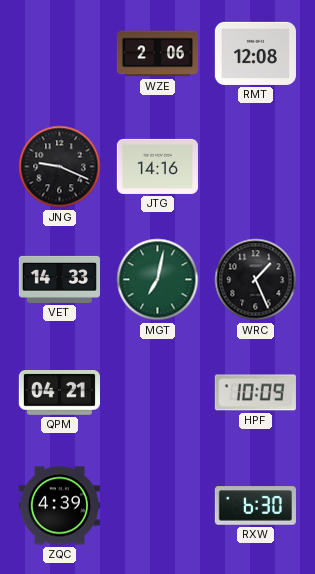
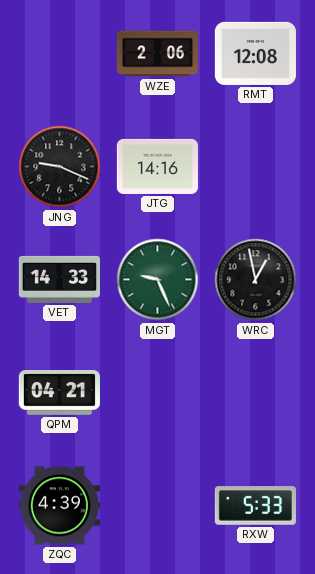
MGT: 7:02 -> 9:26
WRC: 1:26 -> 12:58
HPF: 10:09 -> none
RXW: 6:30 -> 5:33
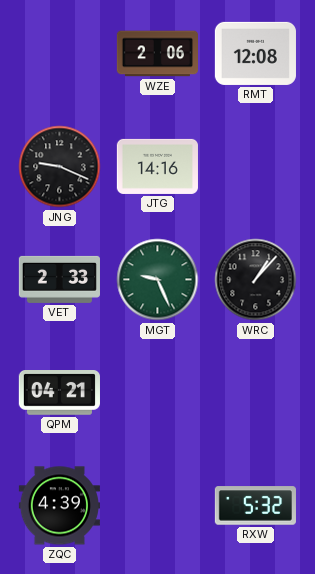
VET: 14:33 -> 2:33
WRC: 12:58 -> 1:07
RXW: 5:33 -> 5:32
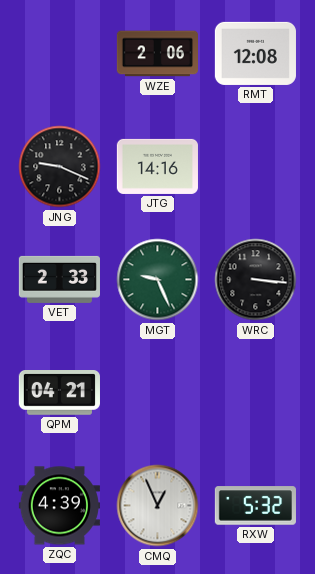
WRC: 1:07 -> 3:16
CMQ: none -> 12:56
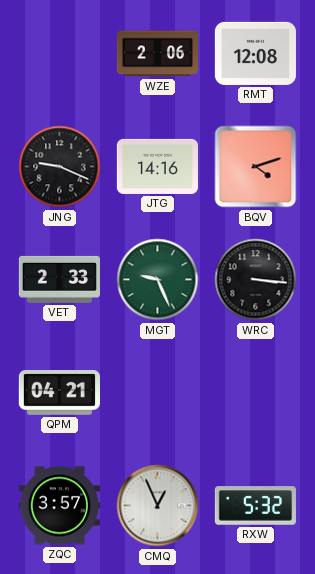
BQV: none -> 4:12
ZQC: 4:39 -> 3:57
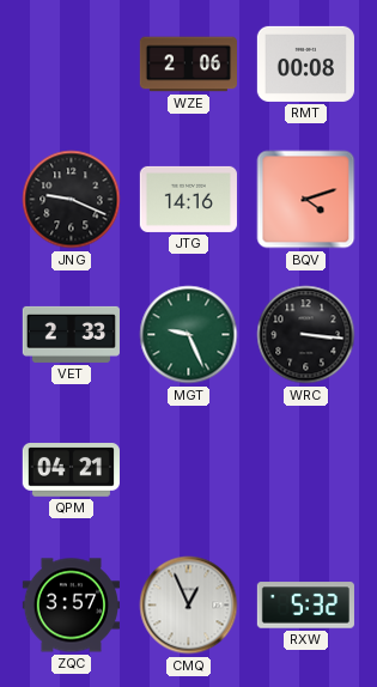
RMT: 12:08 -> 00:08
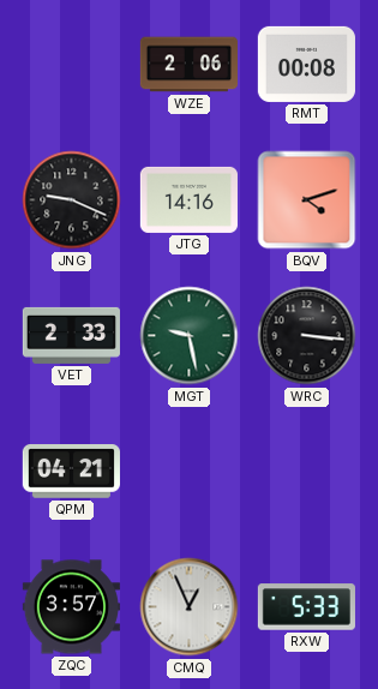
MGT: 9:26 -> 9:28
RXW: 5:32 -> 5:33
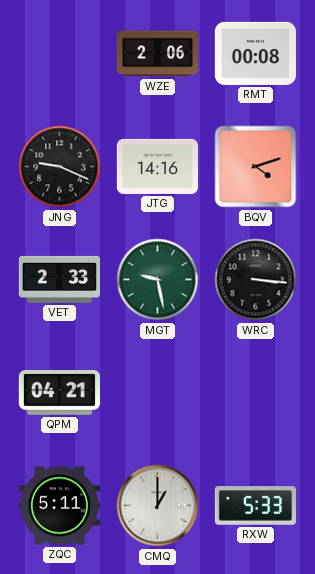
ZQC: 3:57 -> 5:11
CMQ: 12:56 -> 1:00
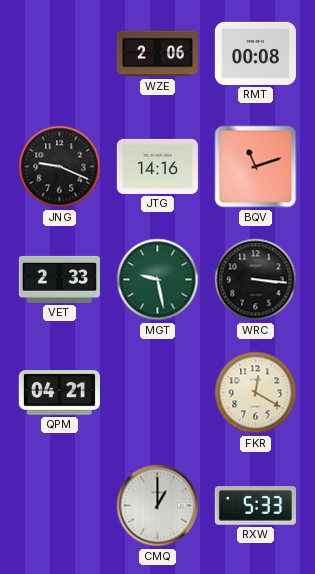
BQV: 4:12 -> 11:12
FKR: none -> 12:20
ZQC: 5:11 -> none
